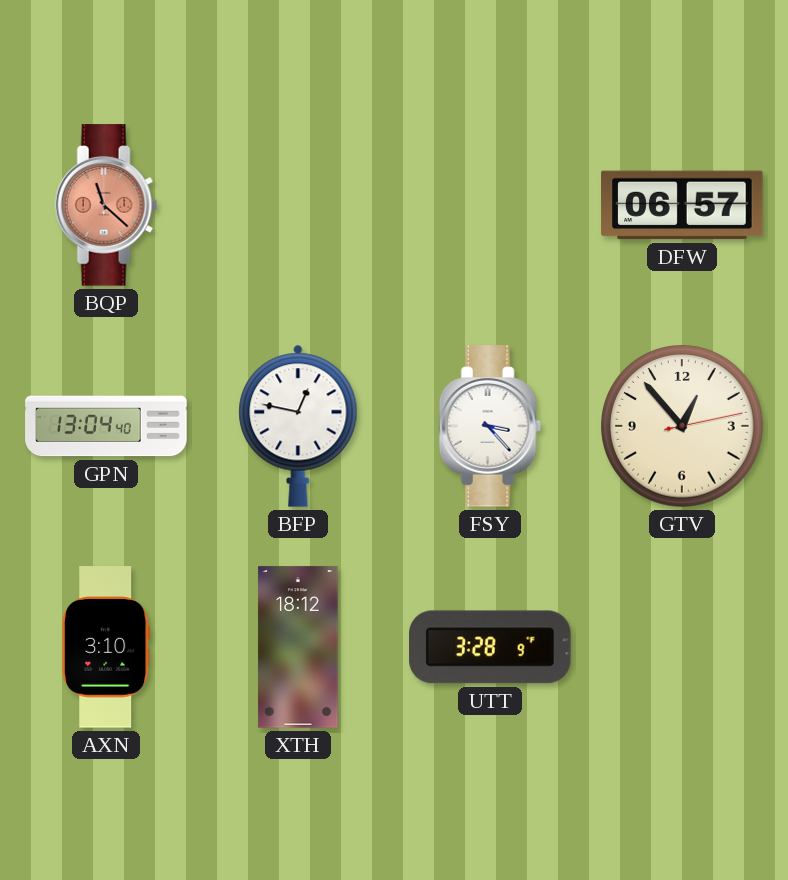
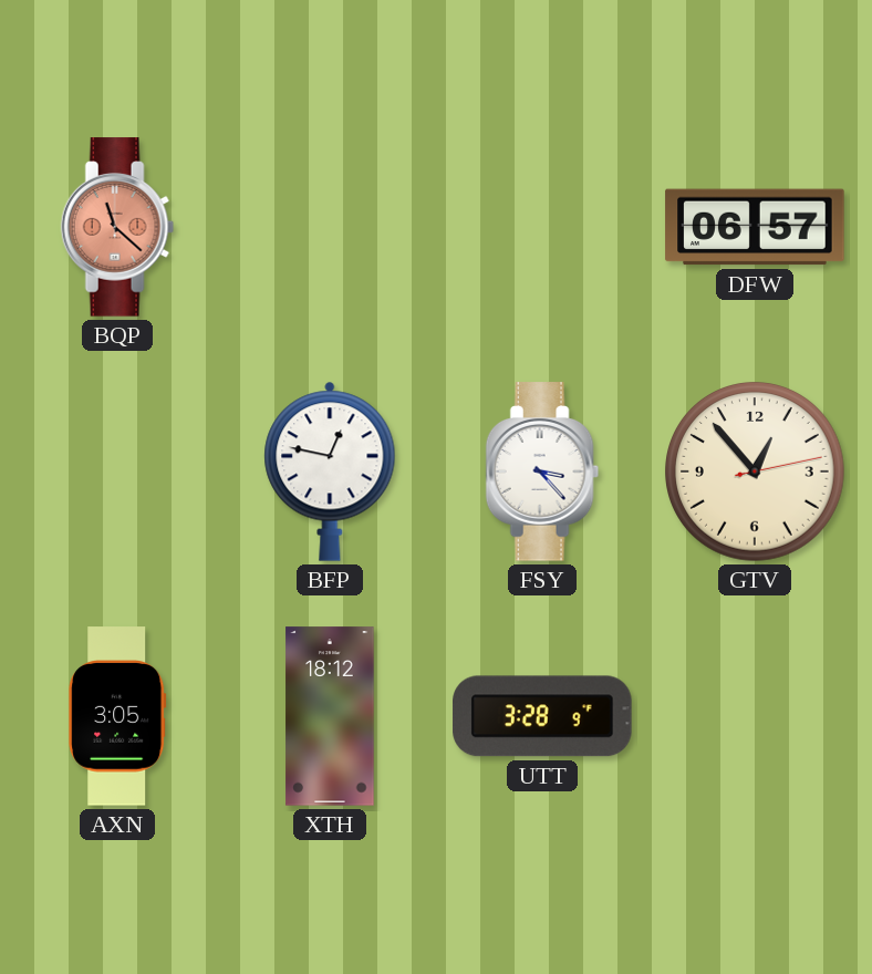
GPN: 13:04 -> none
AXN: 3:10 -> 3:05
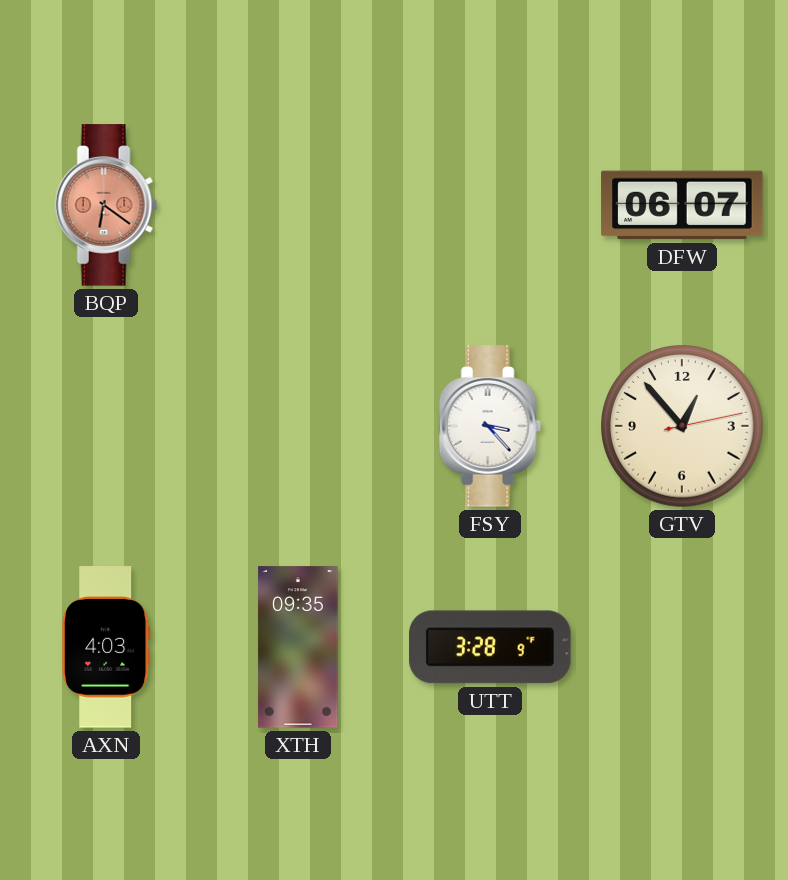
BQP: 11:22 -> 6:21
DFW: 06:57 -> 06:07
BFP: 12:47 -> none
AXN: 3:05 -> 4:03
XTH: 18:12 -> 09:35
